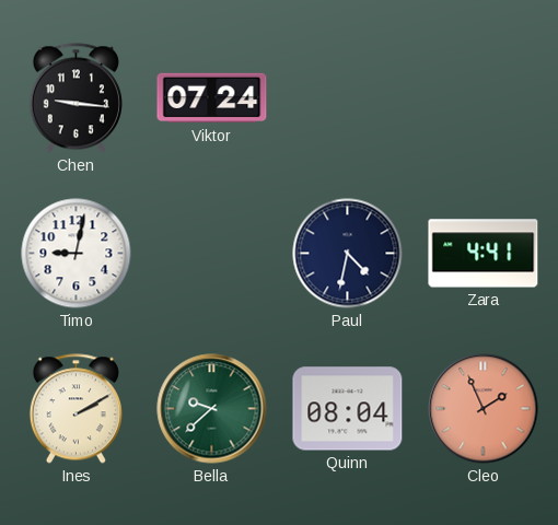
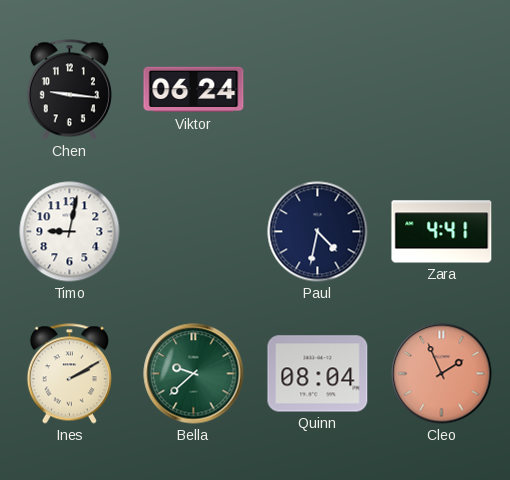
Viktor: 07:24 -> 06:24
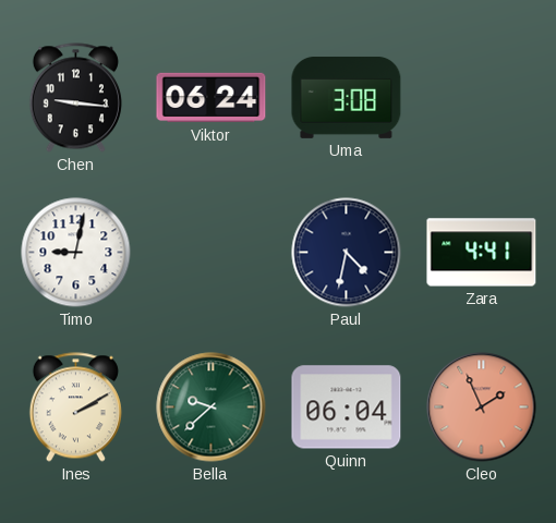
Uma: none -> 3:08
Quinn: 08:04 -> 06:04
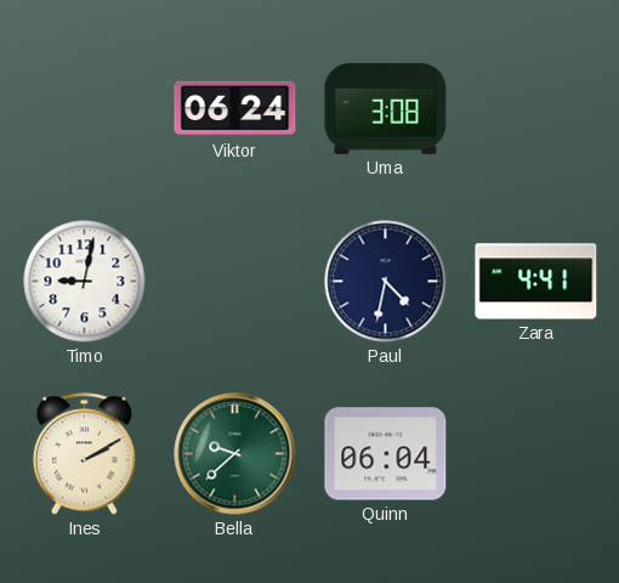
Chen: 9:16 -> none
Cleo: 1:56 -> none
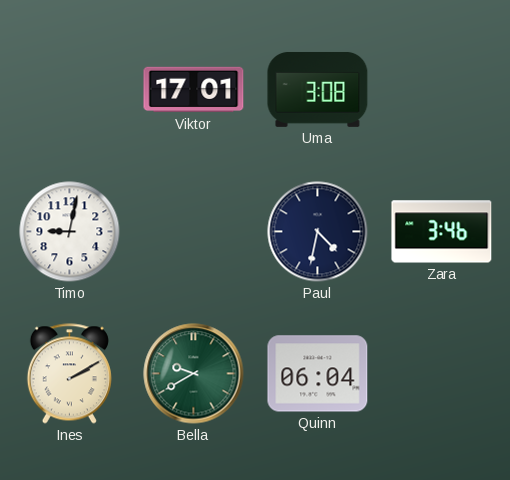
Viktor: 06:24 -> 17:01
Zara: 4:41 -> 3:46
Bella: 9:38 -> 9:40
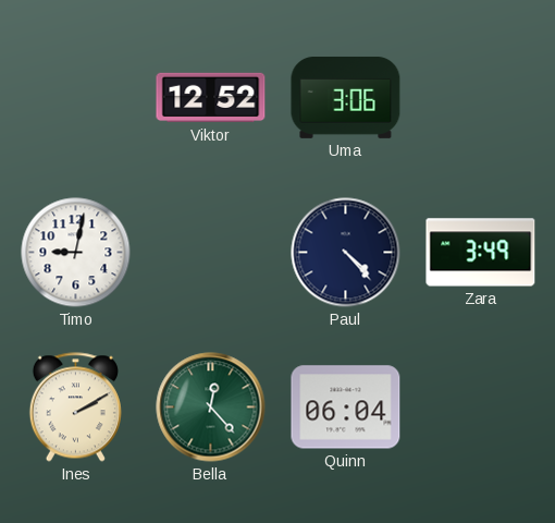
Viktor: 17:01 -> 12:52
Uma: 3:08 -> 3:06
Paul: 4:32 -> 4:23
Zara: 3:46 -> 3:49
Bella: 9:40 -> 12:23
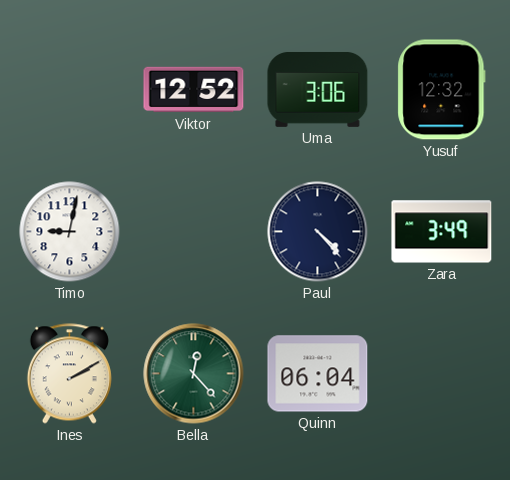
Yusuf: none -> 12:32
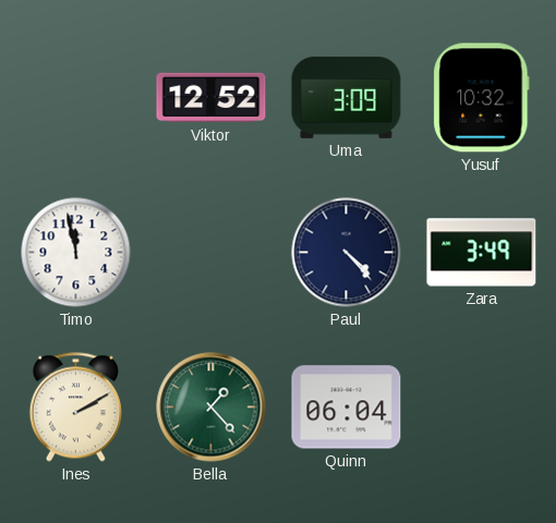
Uma: 3:06 -> 3:09
Yusuf: 12:32 -> 10:32
Timo: 9:02 -> 11:58
Bella: 12:23 -> 1:23
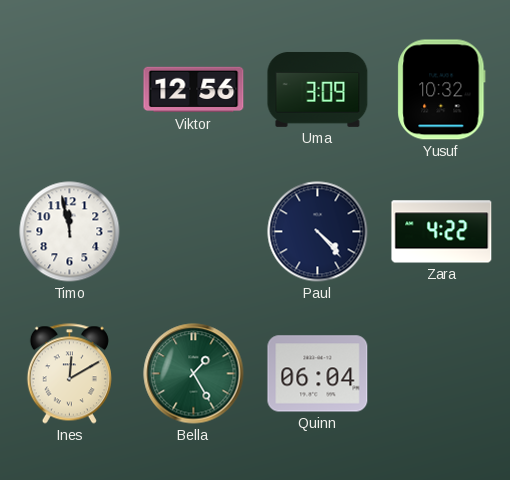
Viktor: 12:52 -> 12:56
Zara: 3:49 -> 4:22
Ines: 2:10 -> 12:10
Bella: 1:23 -> 1:25
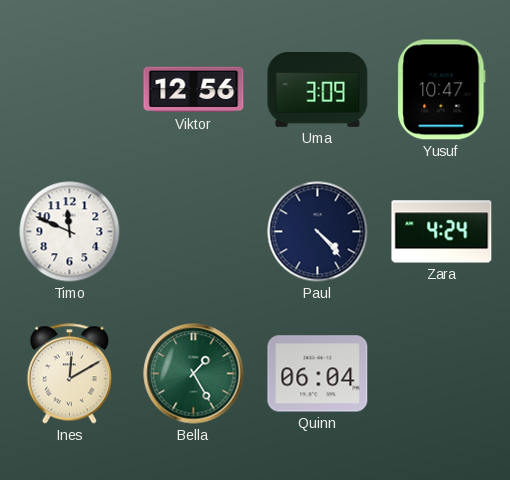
Yusuf: 10:32 -> 10:47
Timo: 11:58 -> 11:49
Zara: 4:22 -> 4:24
